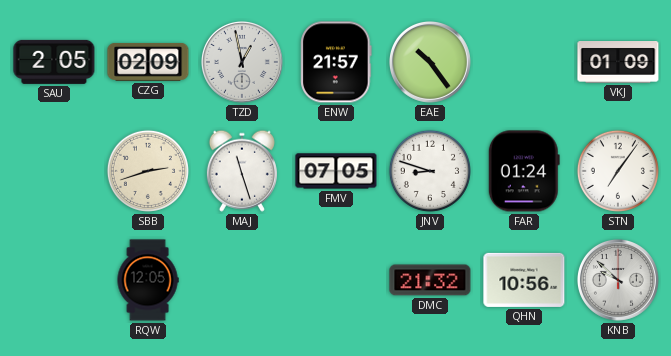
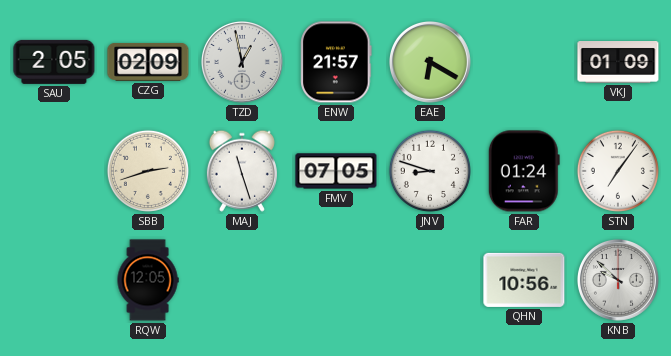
EAE: 10:24 -> 6:20
DMC: 21:32 -> none
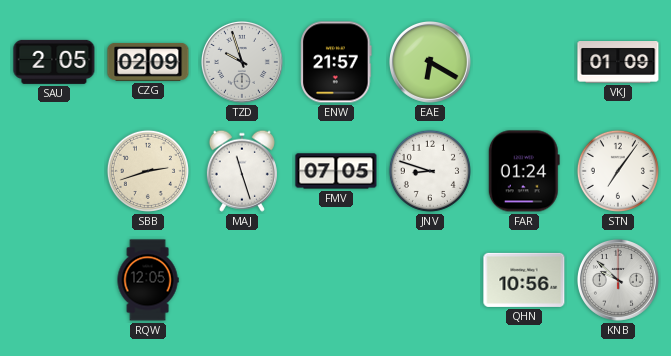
TZD: 12:58 -> 9:57
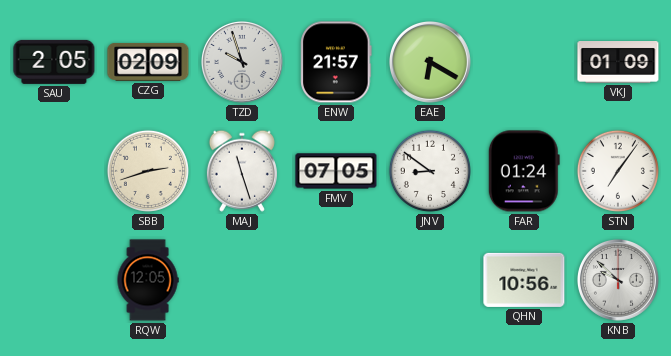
JNV: 8:48 -> 8:51
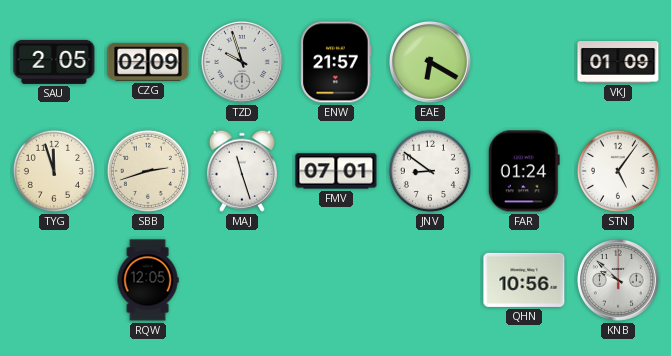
TYG: none -> 11:57
FMV: 07:05 -> 07:01
STN: 7:06 -> 5:06
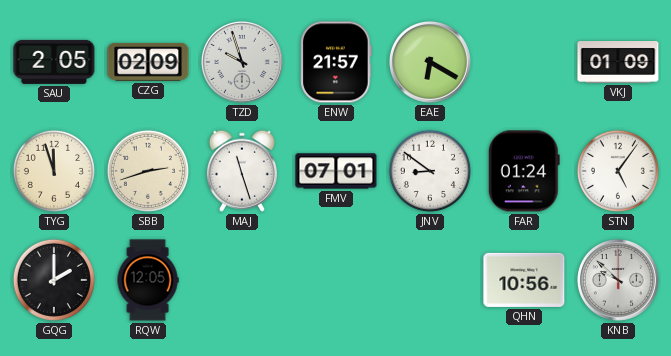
GQG: none -> 2:00
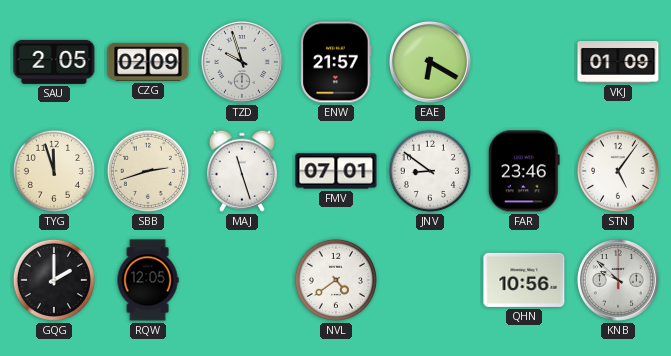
FAR: 01:24 -> 23:46
NVL: none -> 4:39
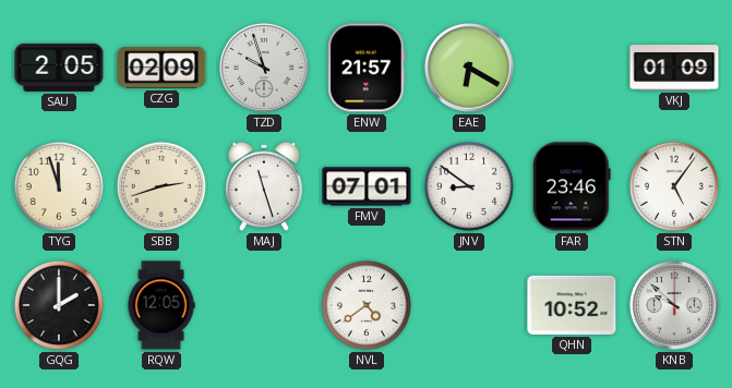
QHN: 10:56 -> 10:52
